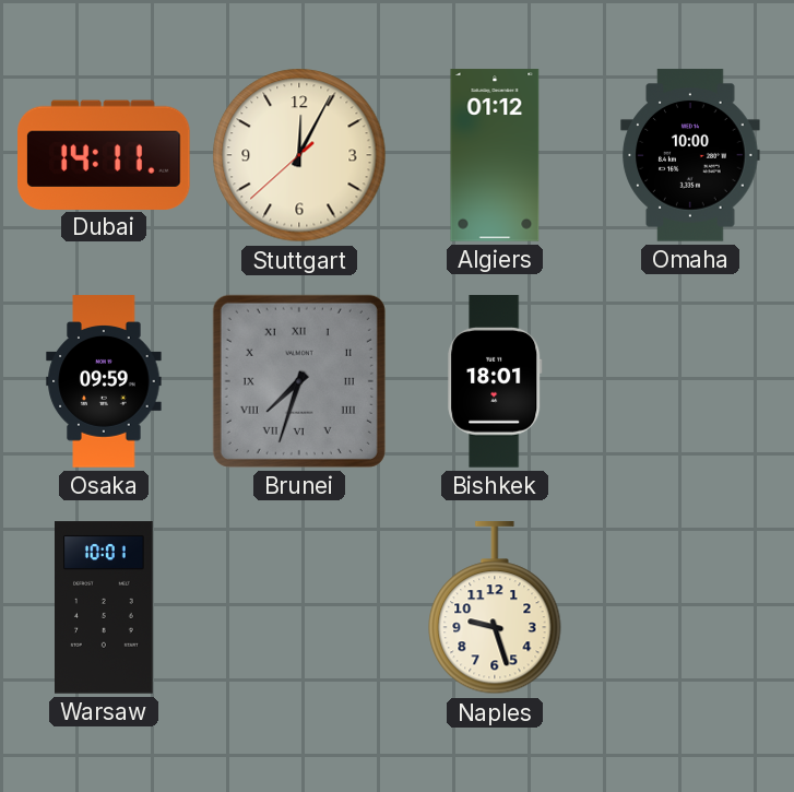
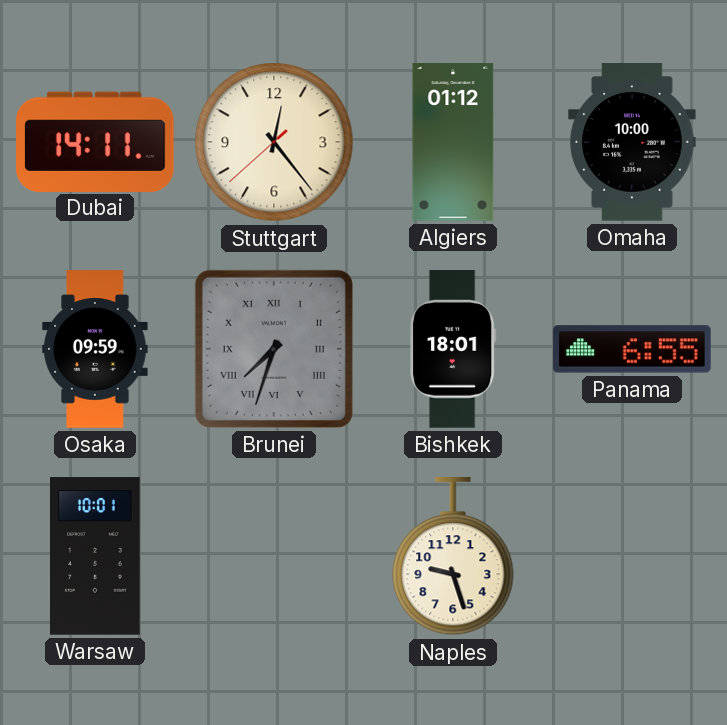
Stuttgart: 12:04 -> 12:23
Panama: none -> 6:55
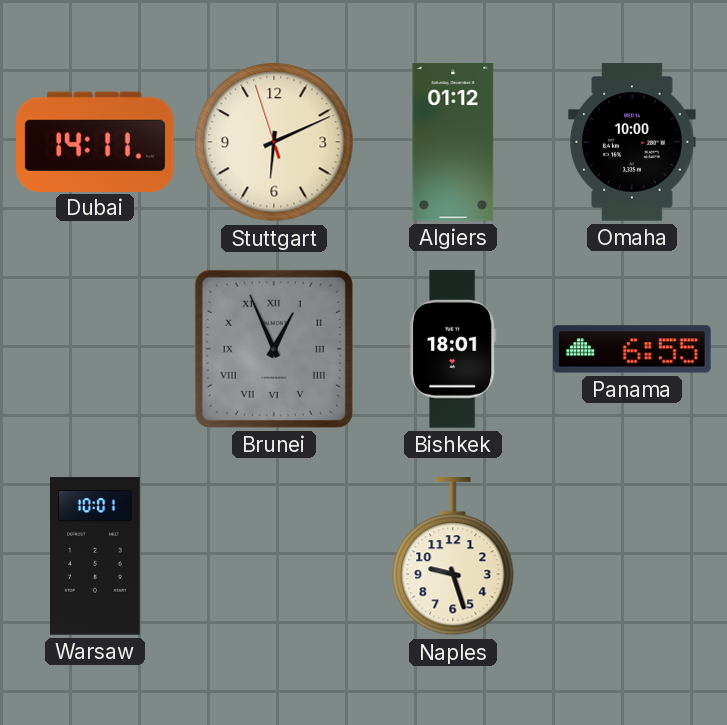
Stuttgart: 12:23 -> 6:10
Osaka: 09:59 -> none
Brunei: 7:33 -> 12:56
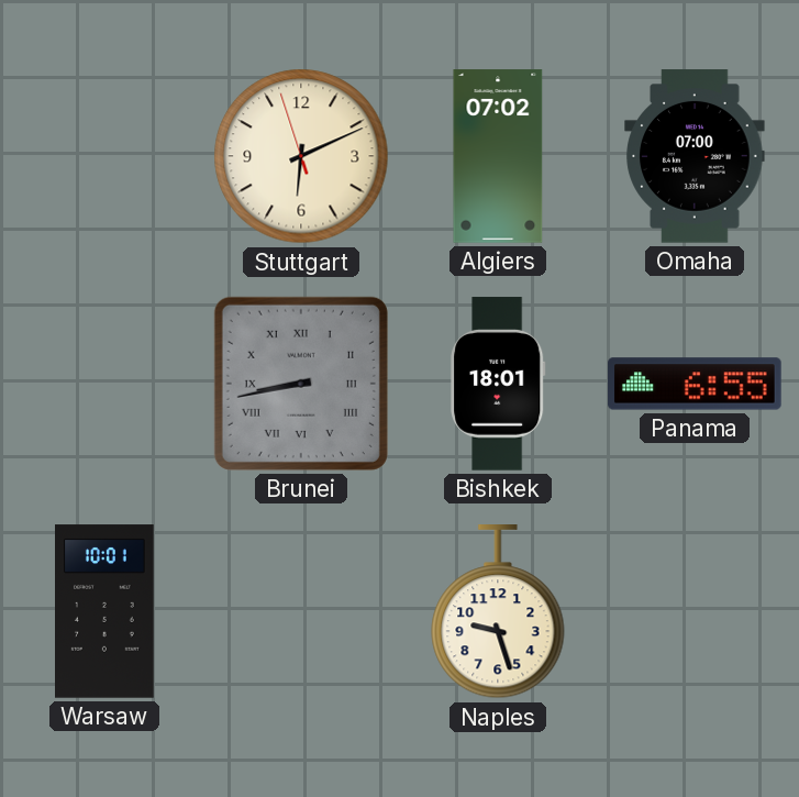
Dubai: 14:11 -> none
Algiers: 01:12 -> 07:02
Omaha: 10:00 -> 07:00
Brunei: 12:56 -> 8:43
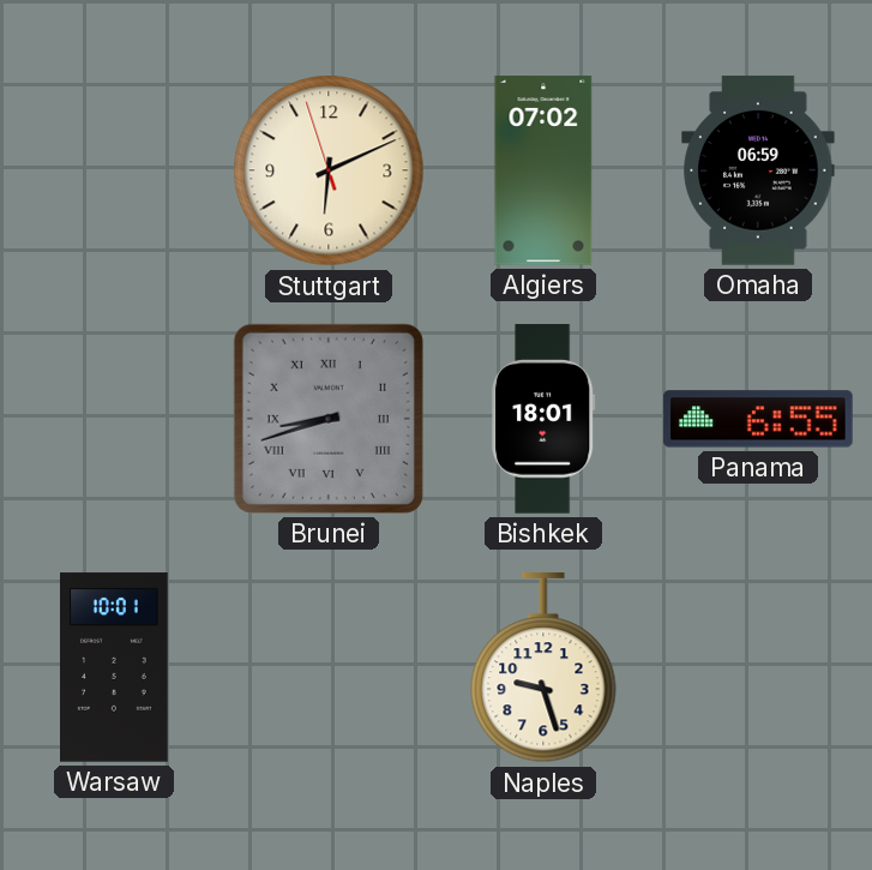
Omaha: 07:00 -> 06:59
Brunei: 8:43 -> 8:42
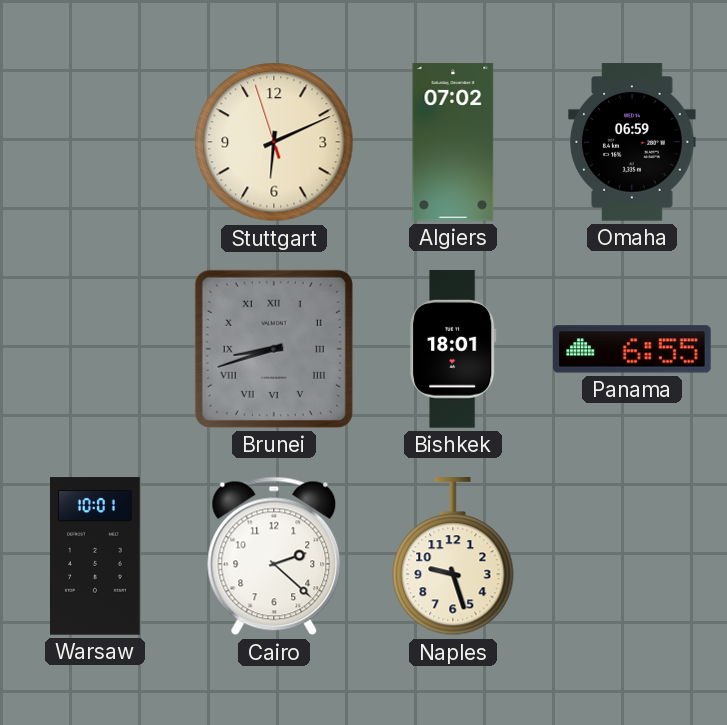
Cairo: none -> 2:22
